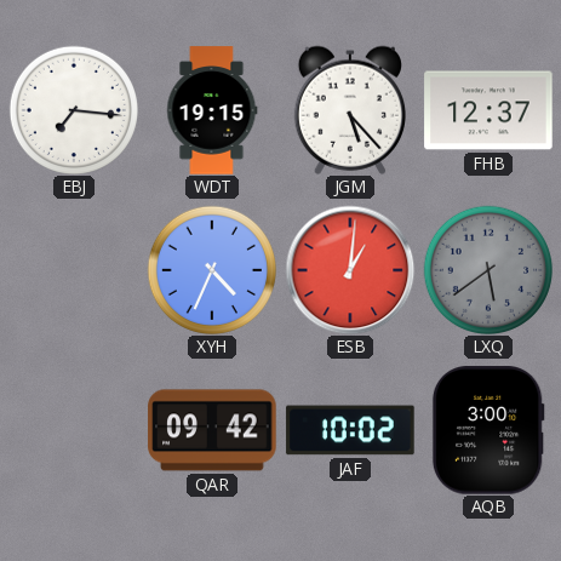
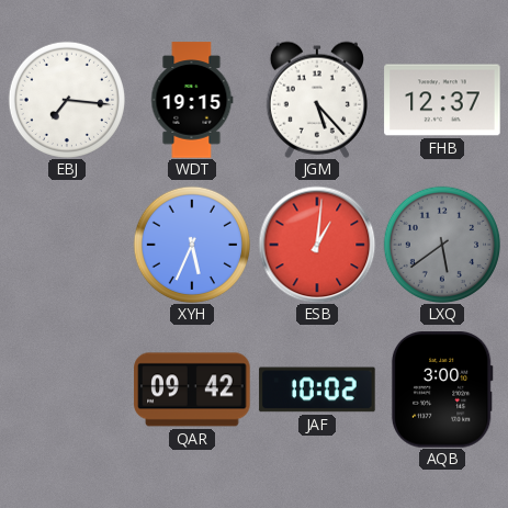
XYH: 4:34 -> 5:34
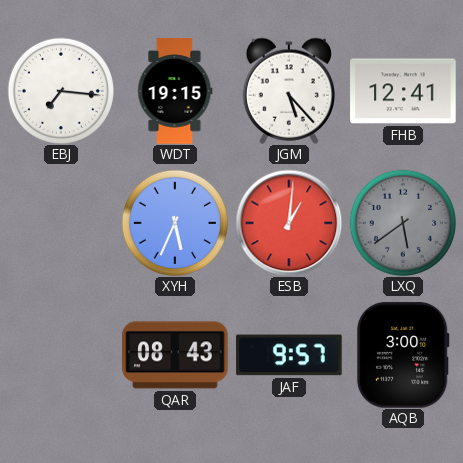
FHB: 12:37 -> 12:41
QAR: 09:42 -> 08:43
JAF: 10:02 -> 9:57
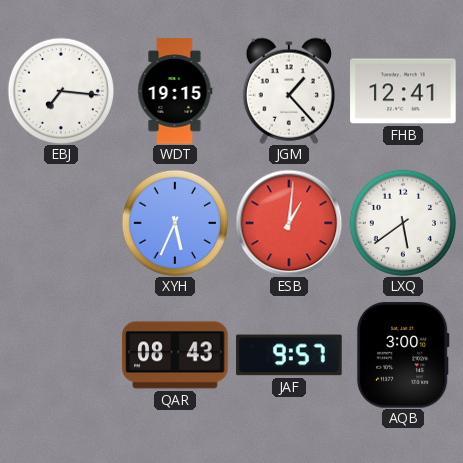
JGM: 5:23 -> 1:23
LXQ dial: grey -> white
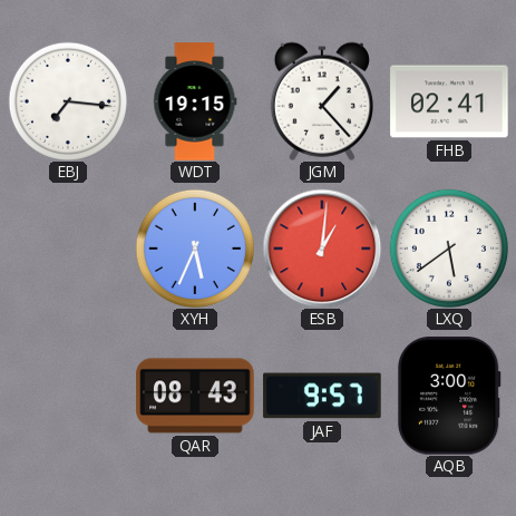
FHB: 12:41 -> 02:41
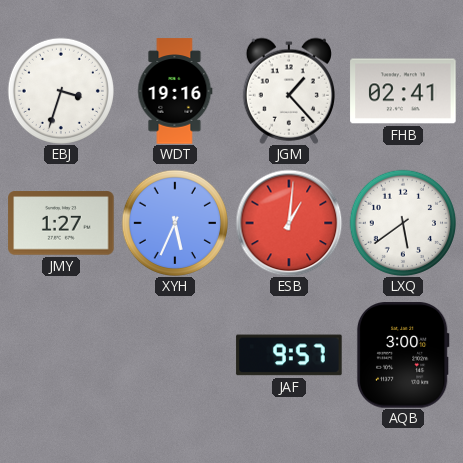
EBJ: 7:16 -> 3:33
WDT: 19:15 -> 19:16
JMY: none -> 1:27
QAR: 08:43 -> none
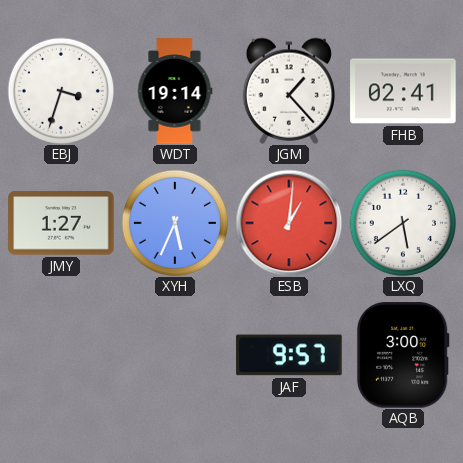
WDT: 19:16 -> 19:14
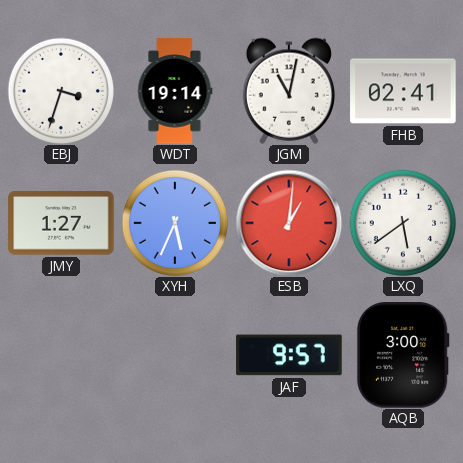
JGM: 1:23 -> 11:02
